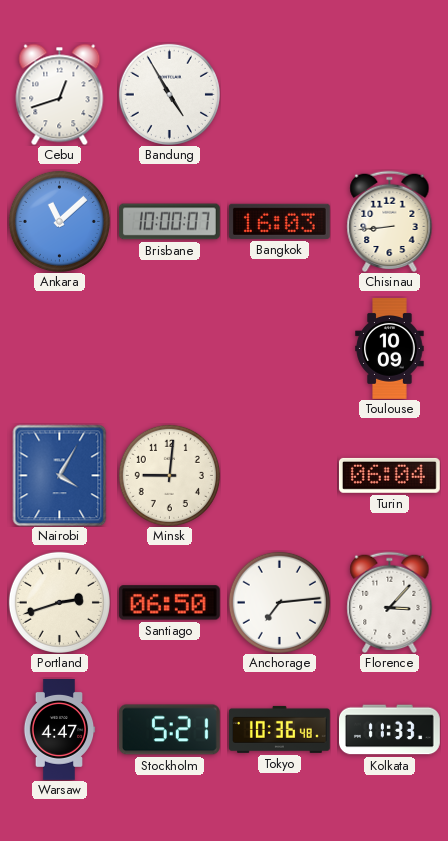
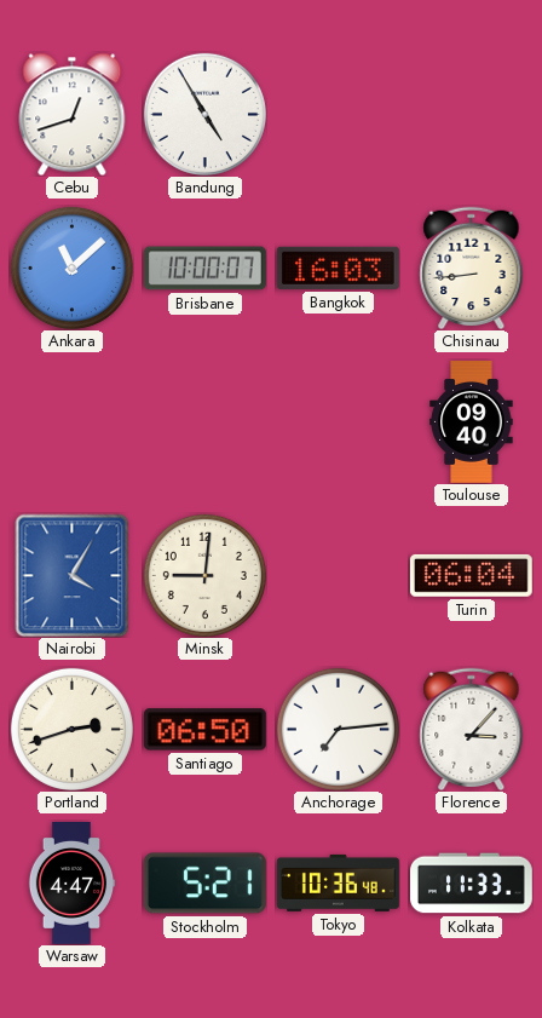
Toulouse: 10:09 -> 09:40
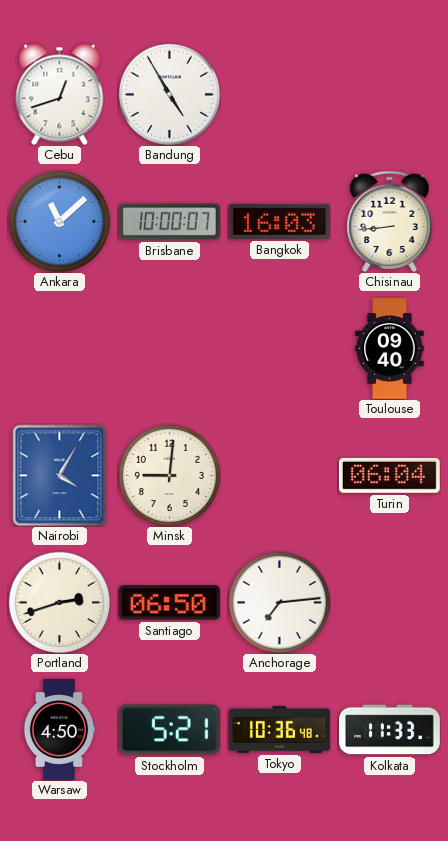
Florence: 3:07 -> none
Warsaw: 4:47 -> 4:50
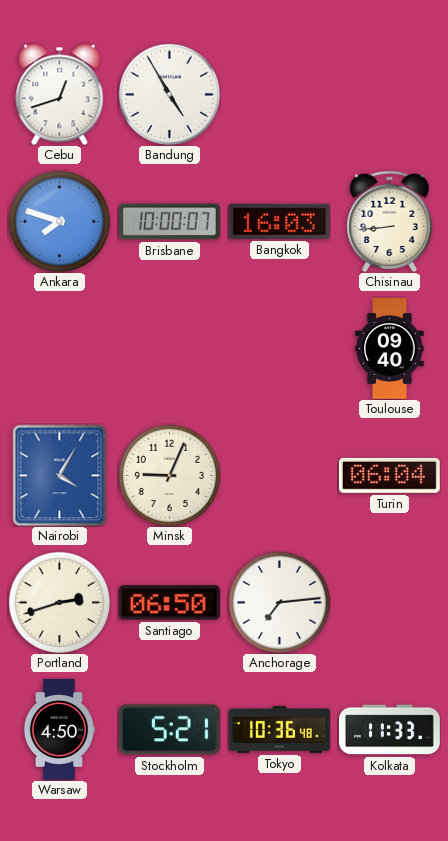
Ankara: 11:08 -> 7:48
Minsk: 9:01 -> 9:04
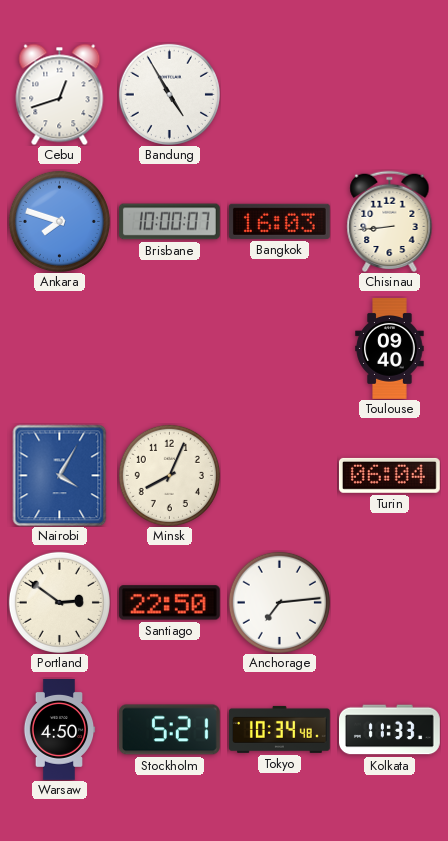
Minsk: 9:04 -> 8:04
Portland: 2:42 -> 2:51
Santiago: 06:50 -> 22:50
Tokyo: 10:36 -> 10:34
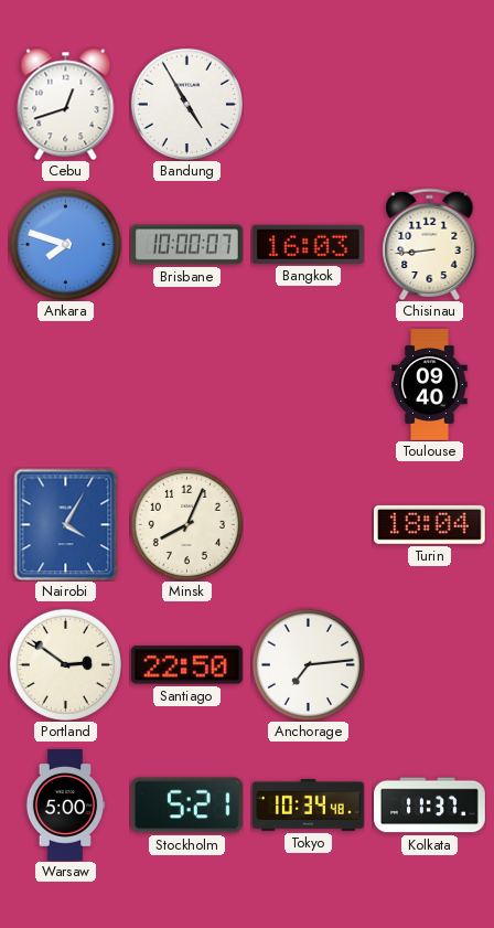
Turin: 06:04 -> 18:04
Warsaw: 4:50 -> 5:00
Kolkata: 11:33 -> 11:37
